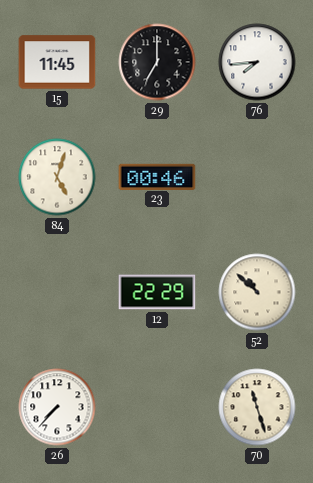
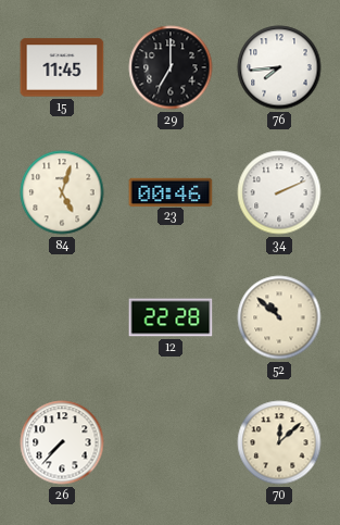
34: none -> 2:11
12: 22:29 -> 22:28
70: 11:27 -> 12:08
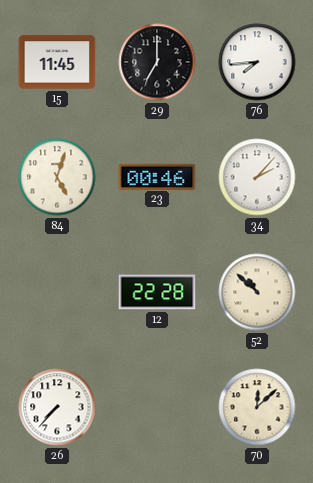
34: 2:11 -> 2:07
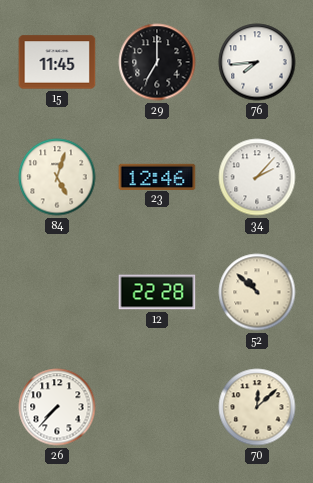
23: 00:46 -> 12:46
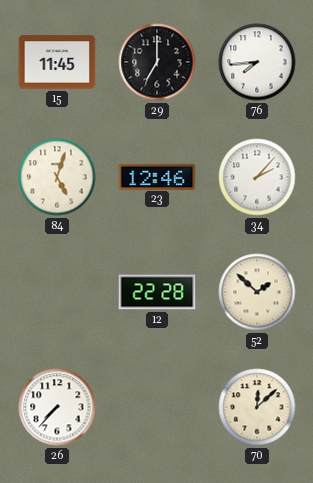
52: 10:52 -> 1:52
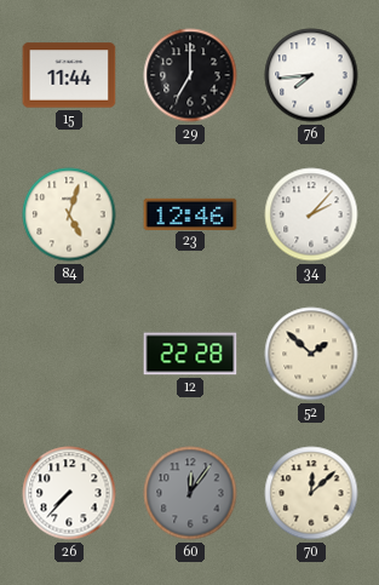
15: 11:45 -> 11:44
60: none -> 12:06
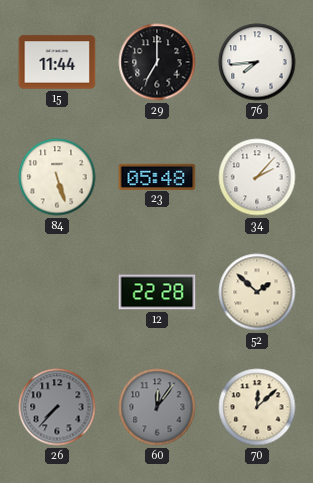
84: 5:03 -> 5:27
23: 12:46 -> 05:48
26 dial: white -> grey
